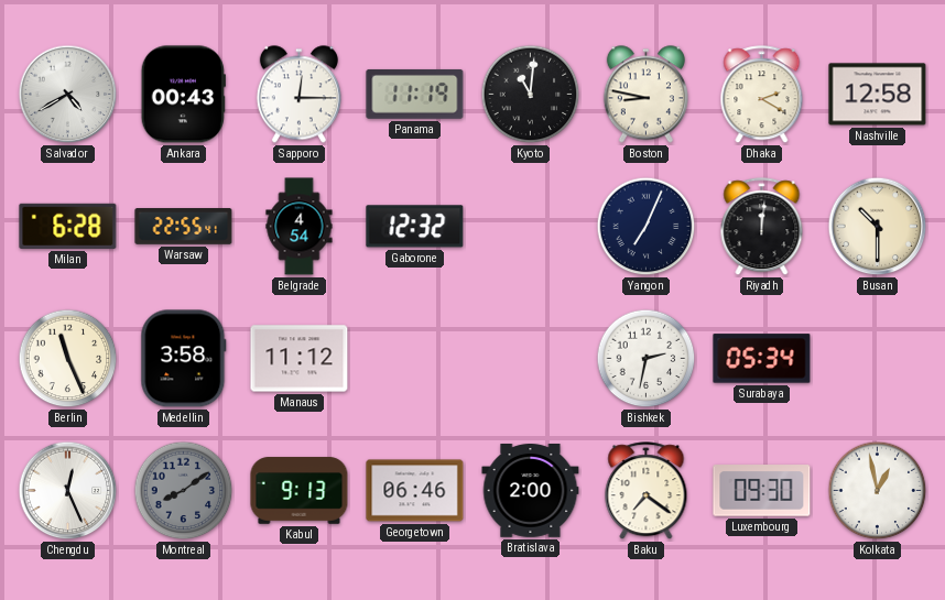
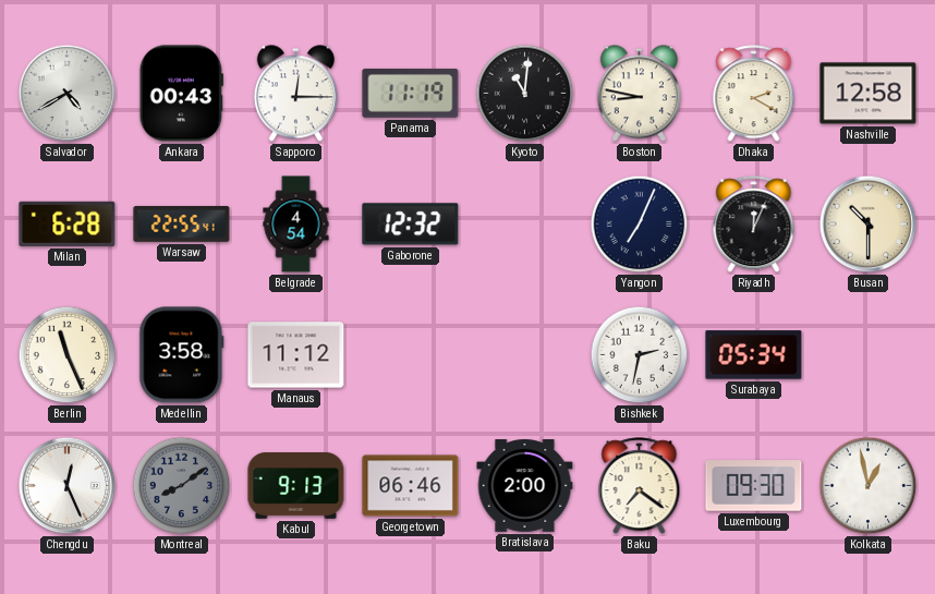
Riyadh: 12:01 -> 12:04
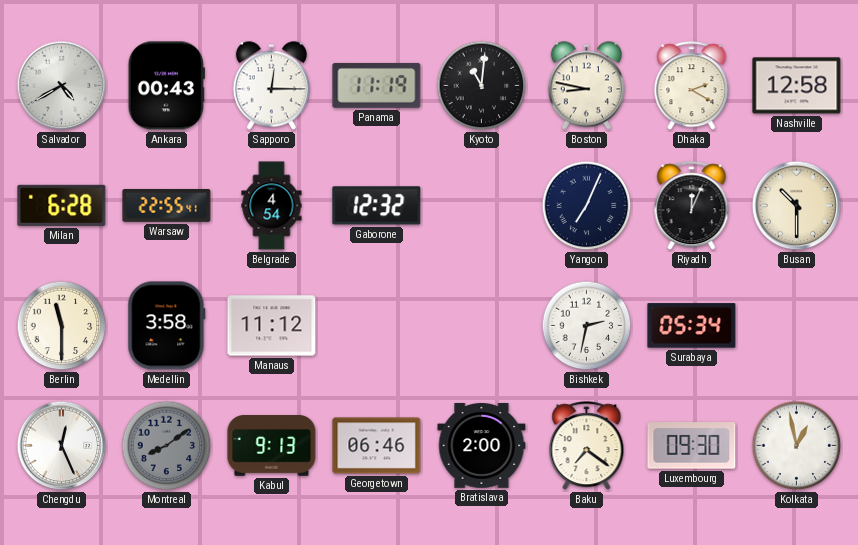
Berlin: 11:26 -> 11:30
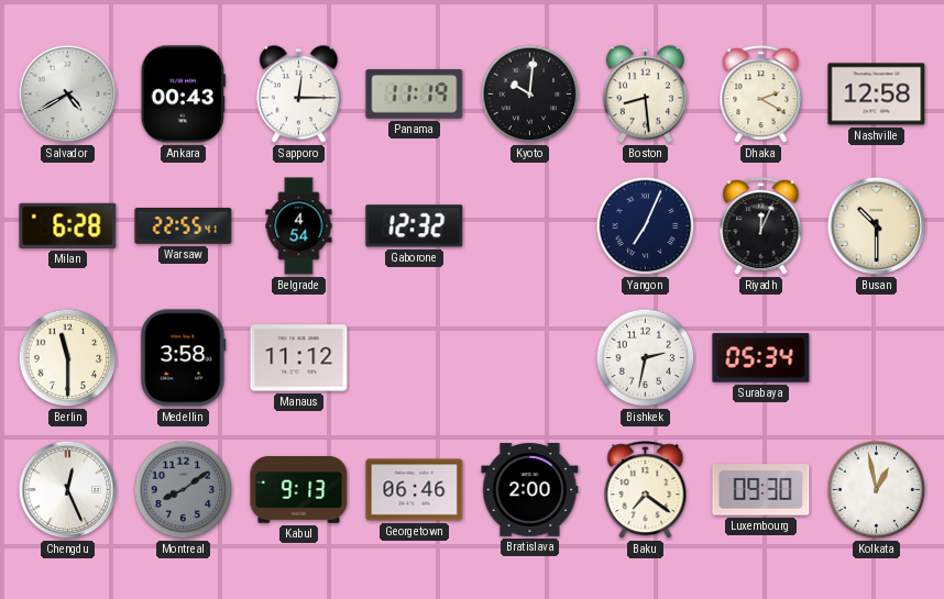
Kyoto: 11:01 -> 10:01
Boston: 8:47 -> 8:29
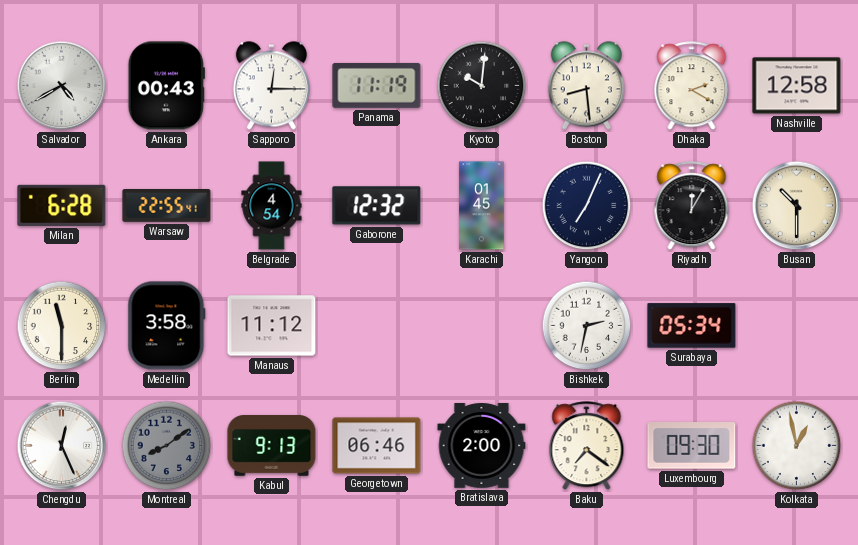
Karachi: none -> 01:45
Riyadh: 12:04 -> 12:05
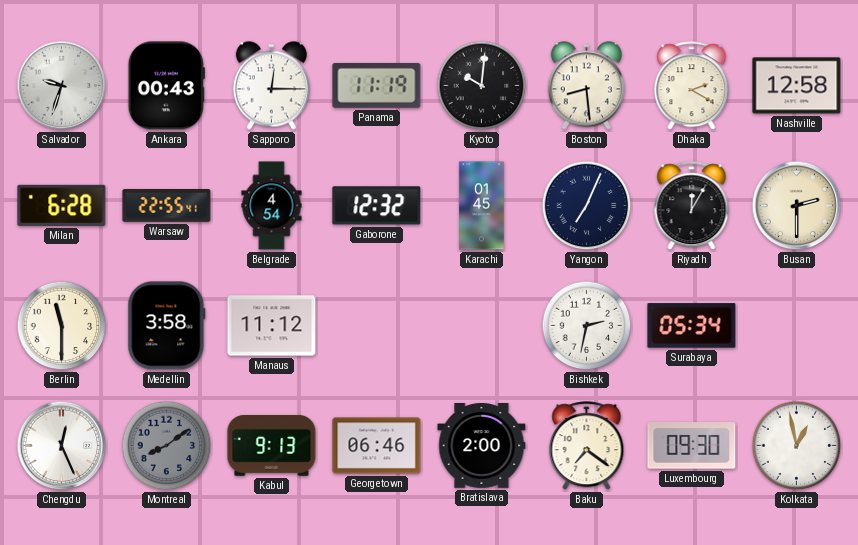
Salvador: 4:40 -> 9:33
Busan: 10:30 -> 2:30
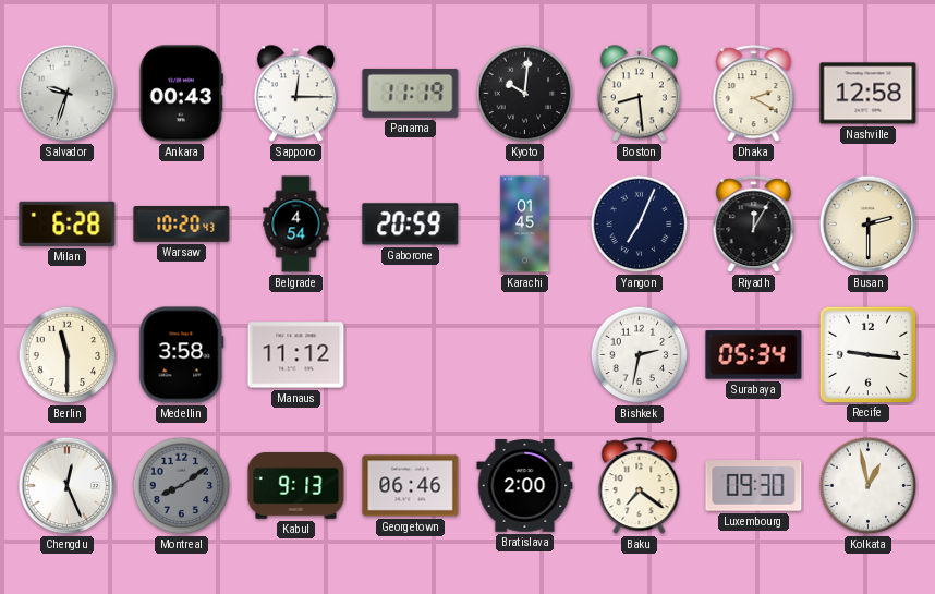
Warsaw: 22:55 -> 10:20
Gaborone: 12:32 -> 20:59
Recife: none -> 9:16
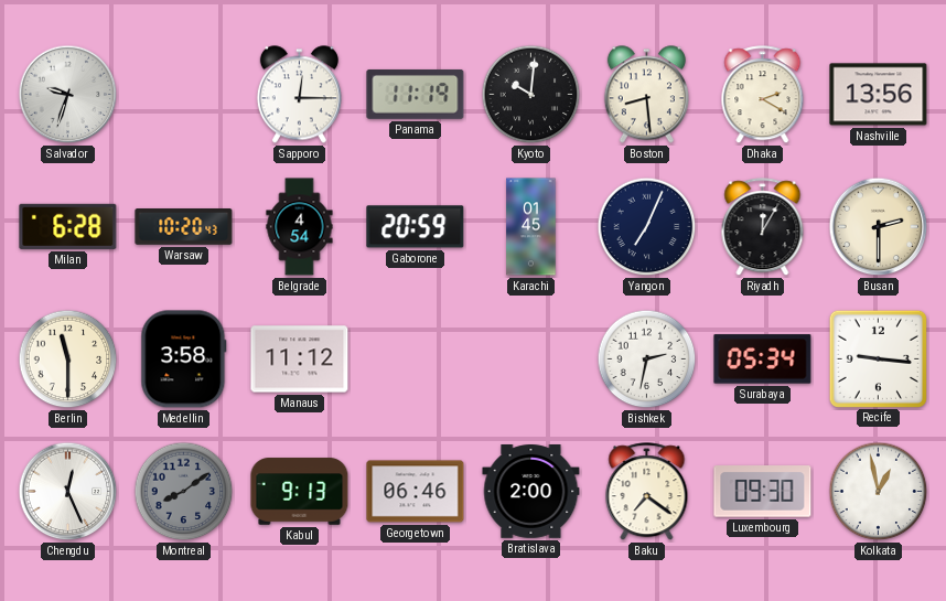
Ankara: 00:43 -> none
Nashville: 12:58 -> 13:56
